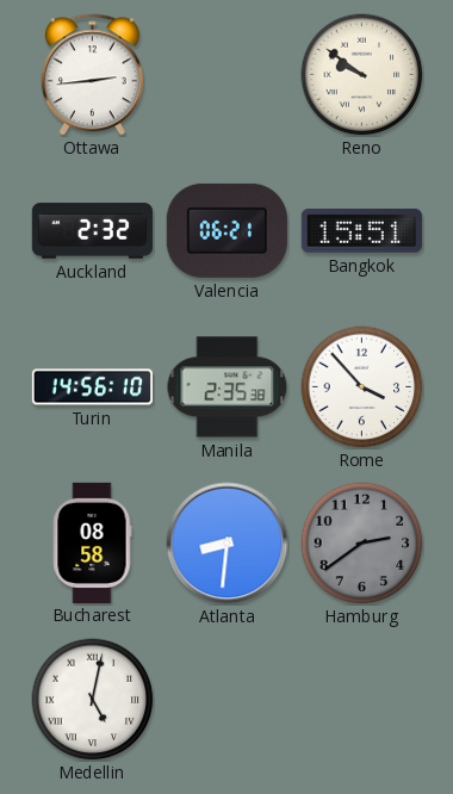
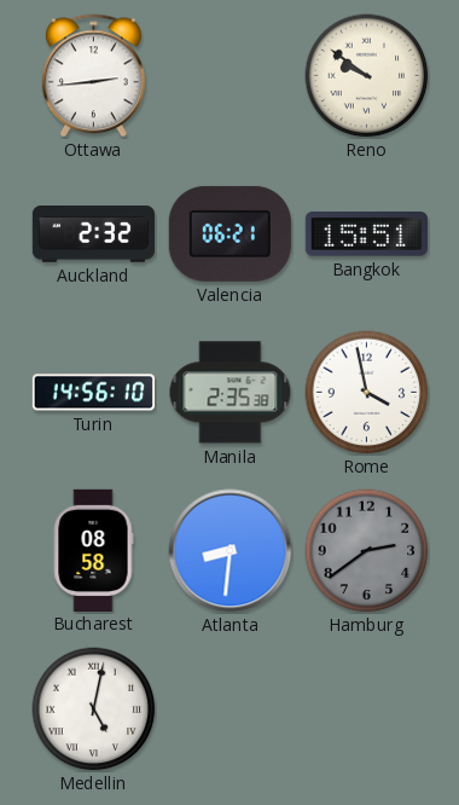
Rome: 3:53 -> 3:58
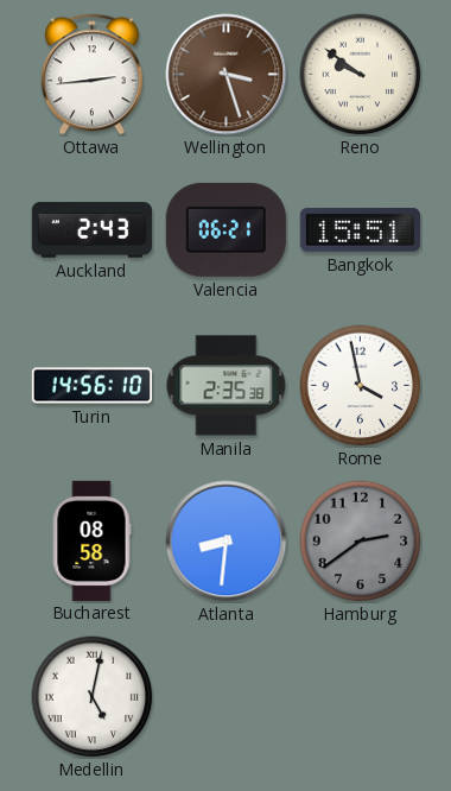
Wellington: none -> 3:27
Auckland: 2:32 -> 2:43
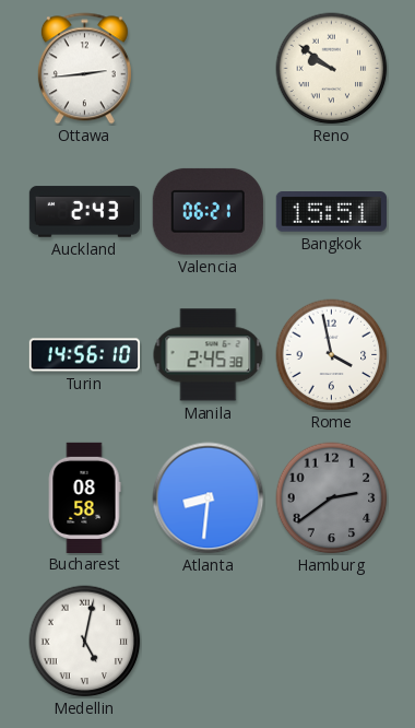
Wellington: 3:27 -> none
Manila: 2:35 -> 2:45
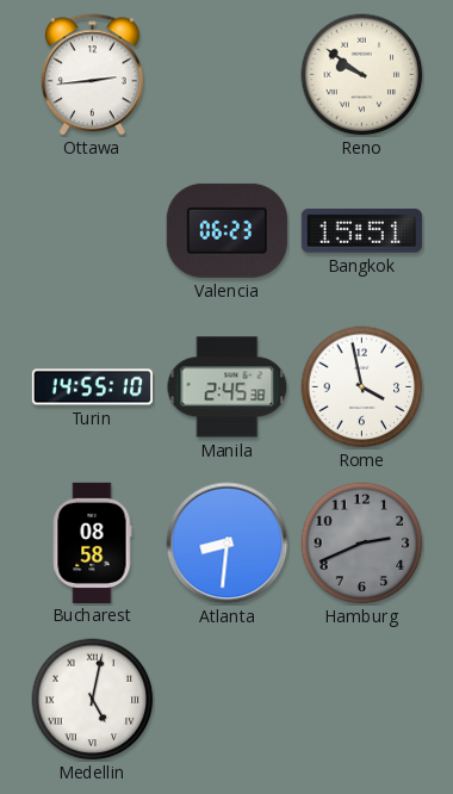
Auckland: 2:43 -> none
Valencia: 06:21 -> 06:23
Turin: 14:56 -> 14:55
Hamburg: 2:39 -> 2:41
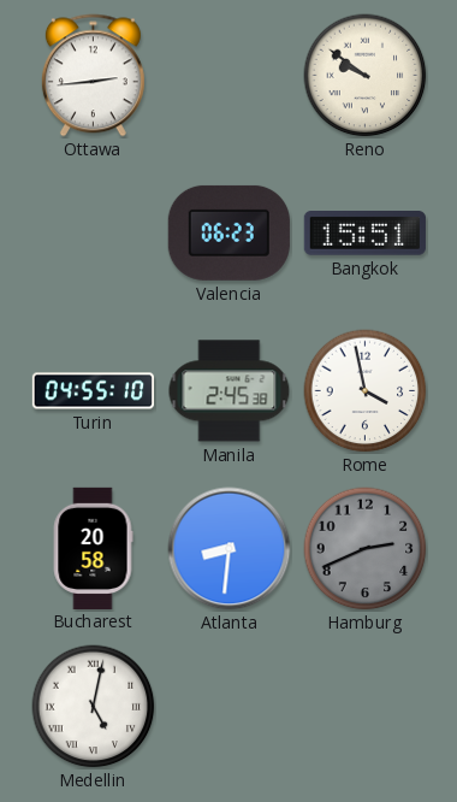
Turin: 14:55 -> 04:55
Bucharest: 08:58 -> 20:58
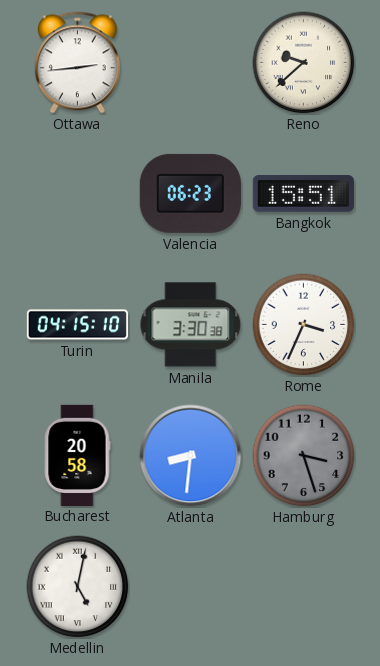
Reno: 9:51 -> 9:38
Turin: 04:55 -> 04:15
Manila: 2:45 -> 3:30
Rome: 3:58 -> 3:34
Hamburg: 2:41 -> 3:27
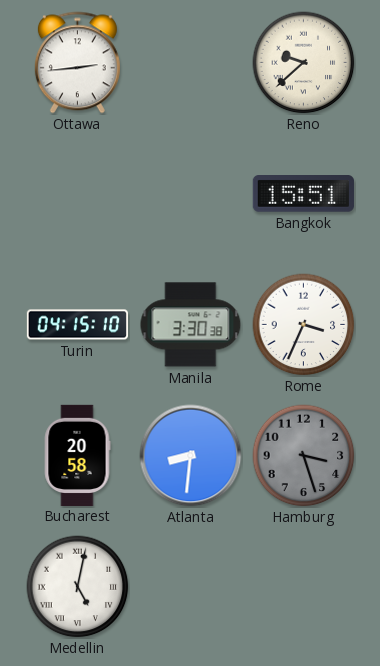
Valencia: 06:23 -> none
